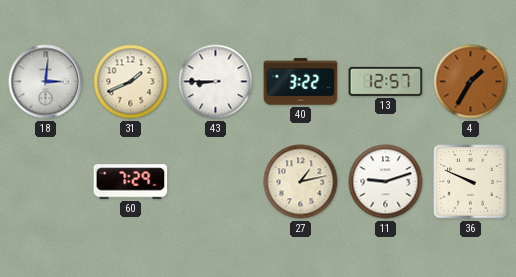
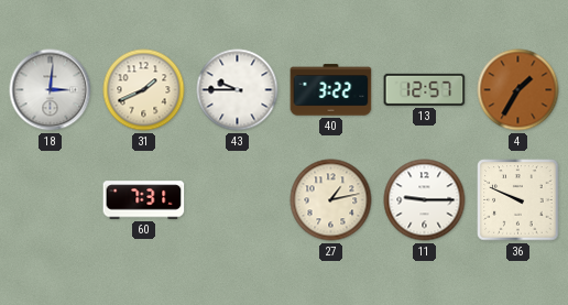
43: 8:45 -> 9:45
60: 7:29 -> 7:31
11: 9:12 -> 9:15
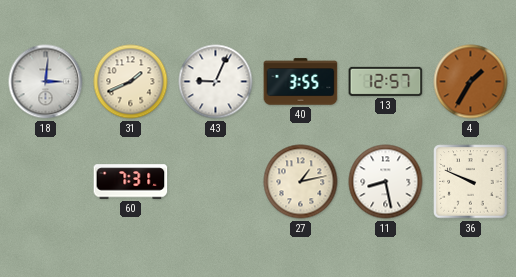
43: 9:45 -> 9:04
40: 3:22 -> 3:55
11: 9:15 -> 8:28
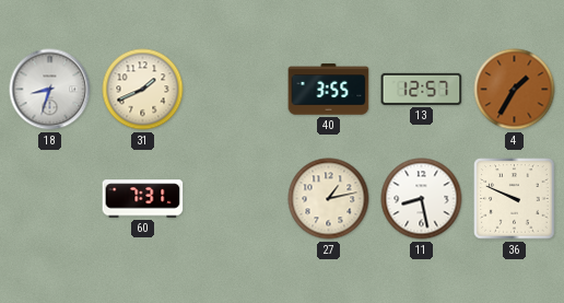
18: 3:01 -> 8:33
43: 9:04 -> none
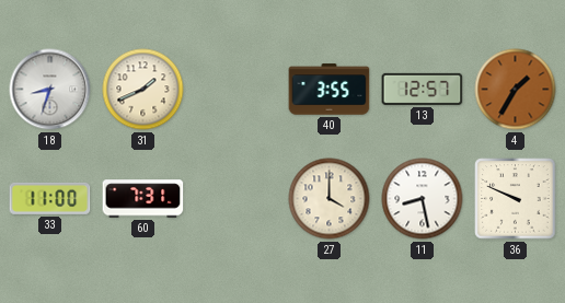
33: none -> 11:00
27: 1:13 -> 4:00
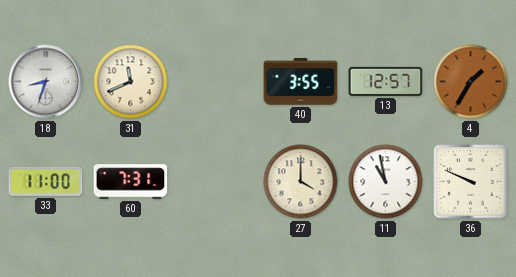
31: 1:41 -> 11:41
11: 8:28 -> 10:58
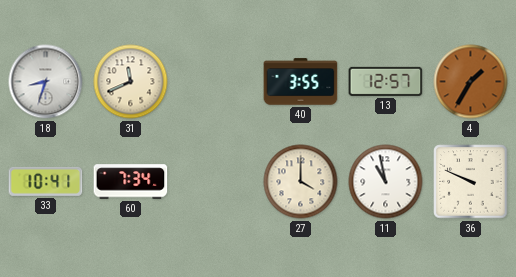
33: 11:00 -> 10:41
60: 7:31 -> 7:34
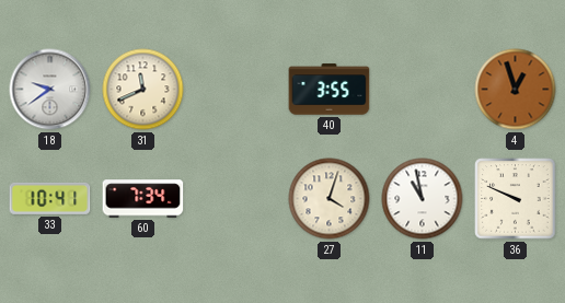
18: 8:33 -> 9:39
13: 12:57 -> none
4: 1:35 -> 12:57
27: 4:00 -> 4:03
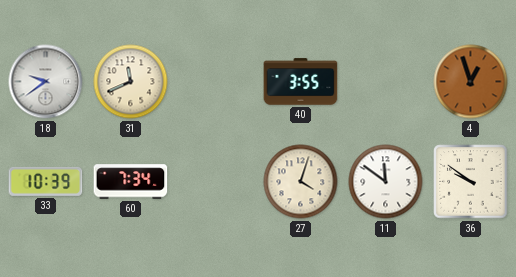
33: 10:41 -> 10:39
11: 10:58 -> 11:51
36: 9:49 -> 9:51
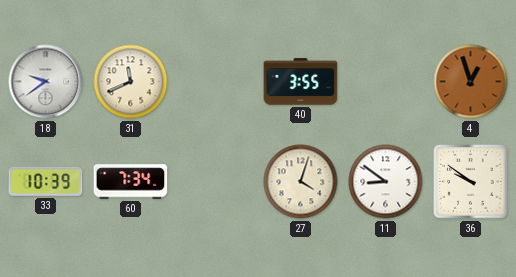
11: 11:51 -> 8:51
